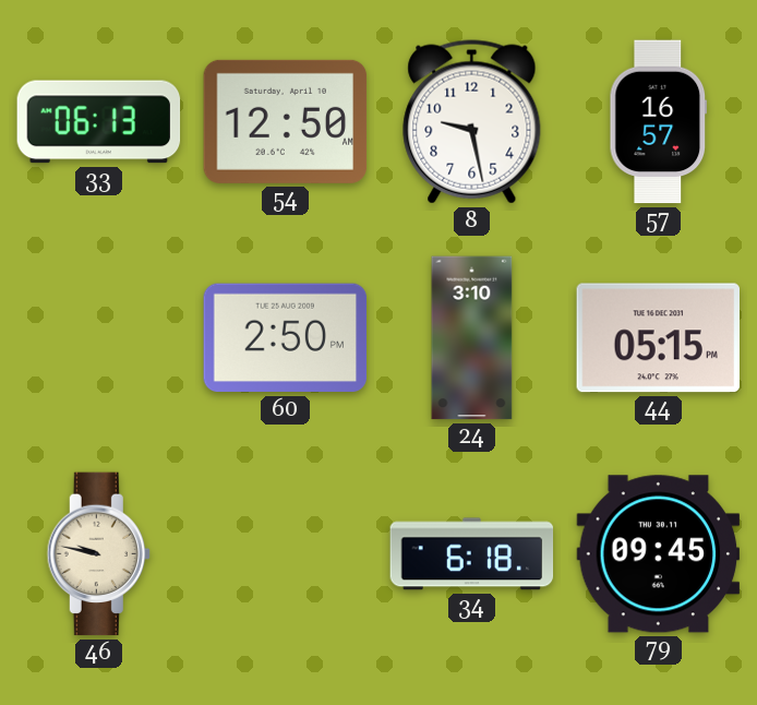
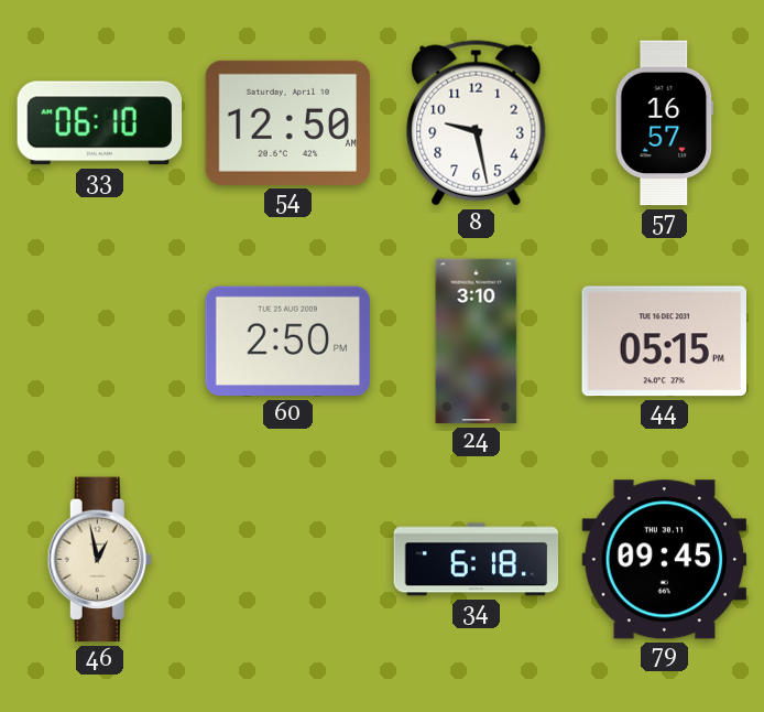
33: 06:13 -> 06:10
46: 9:47 -> 12:58
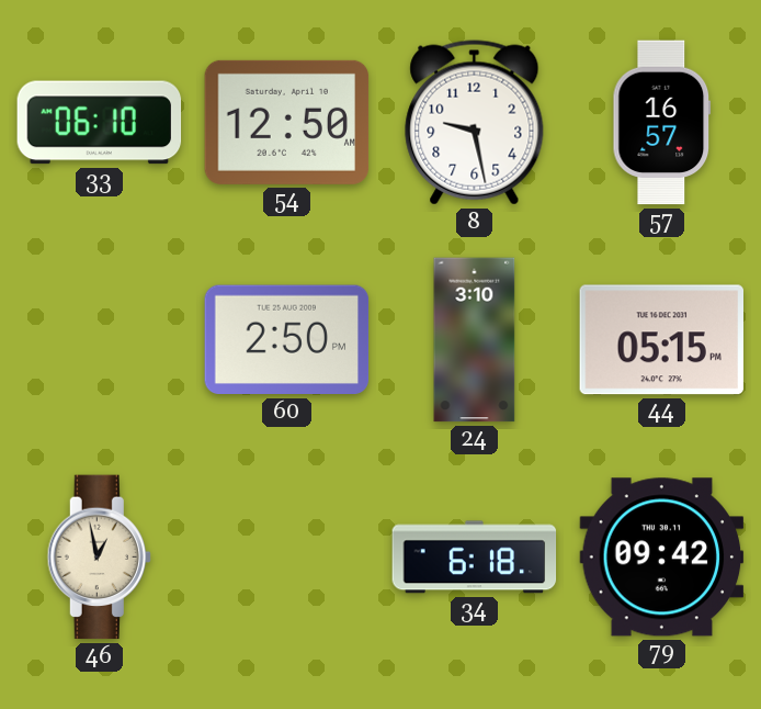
79: 09:45 -> 09:42
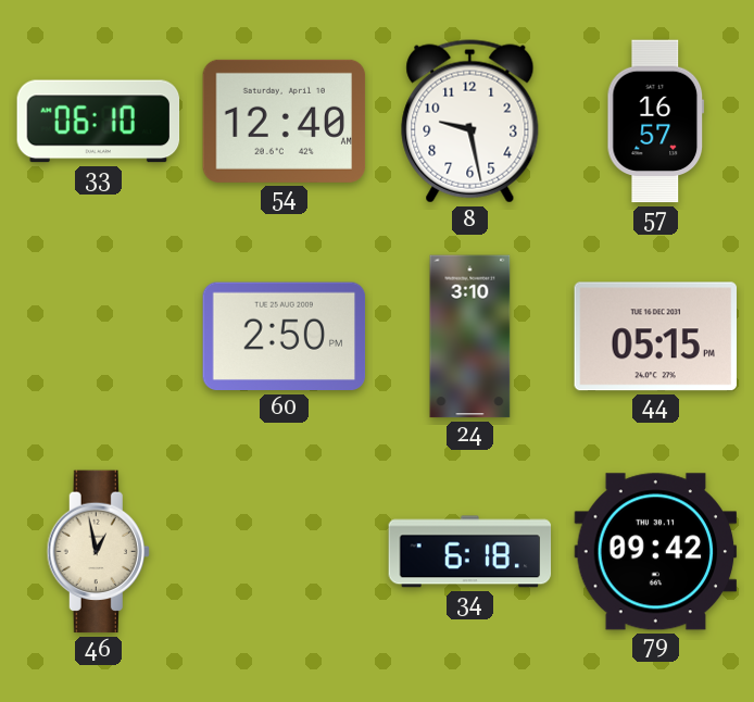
54: 12:50 -> 12:40
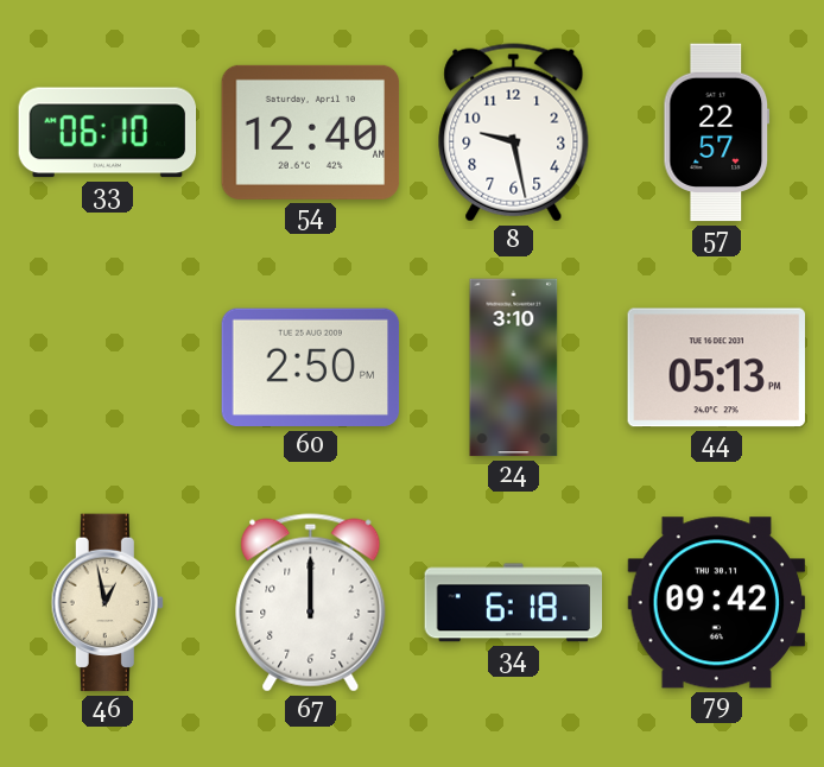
57: 16:57 -> 22:57
44: 05:15 -> 05:13
67: none -> 12:00
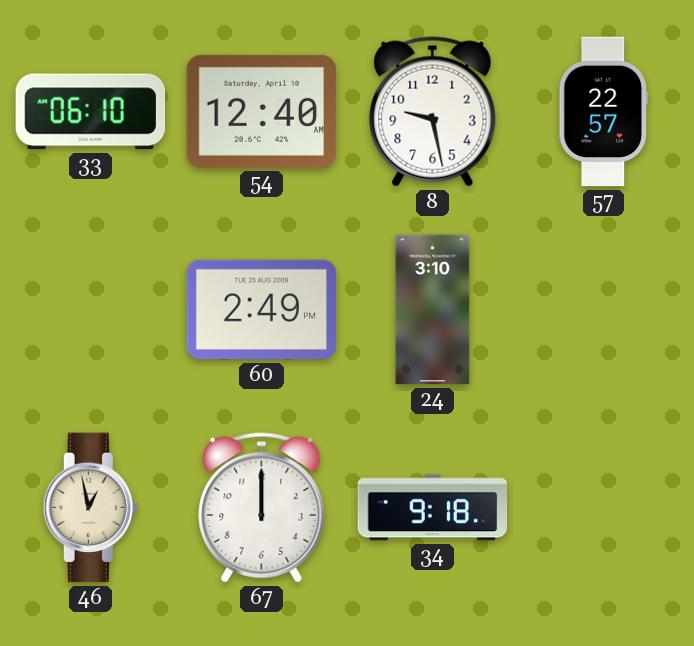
60: 2:50 -> 2:49
44: 05:13 -> none
34: 6:18 -> 9:18
79: 09:42 -> none
